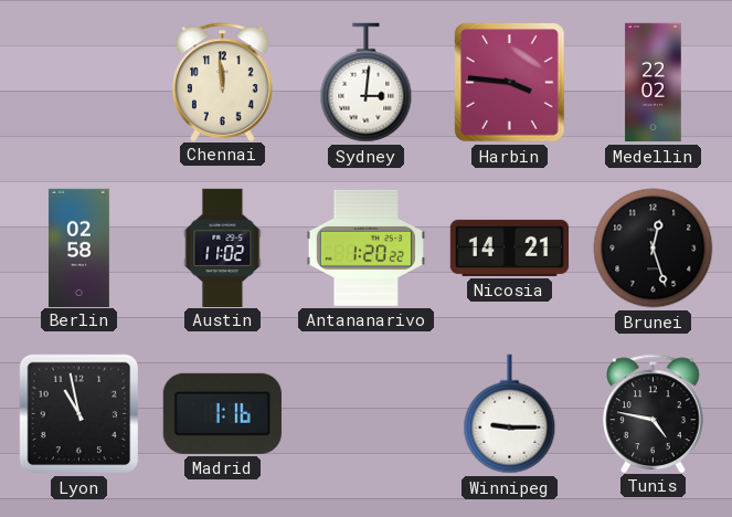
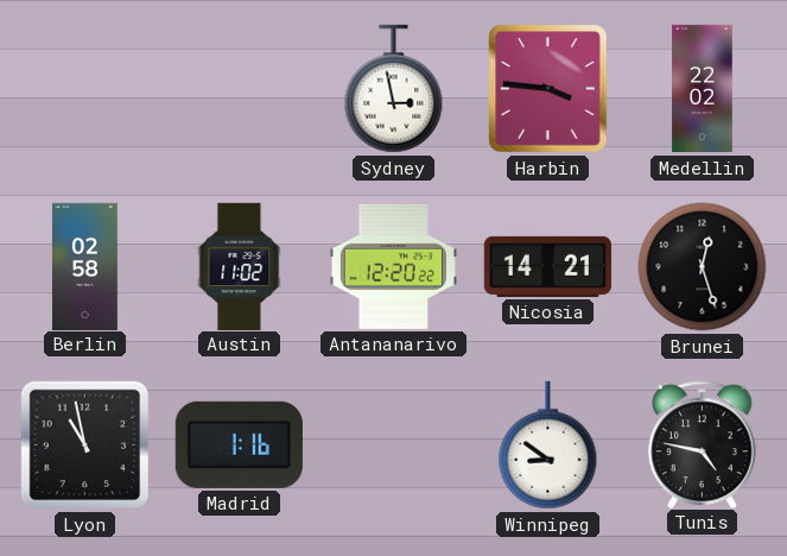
Chennai: 11:59 -> none
Sydney: 3:01 -> 2:58
Antananarivo: 1:20 -> 12:20
Winnipeg: 9:15 -> 8:51
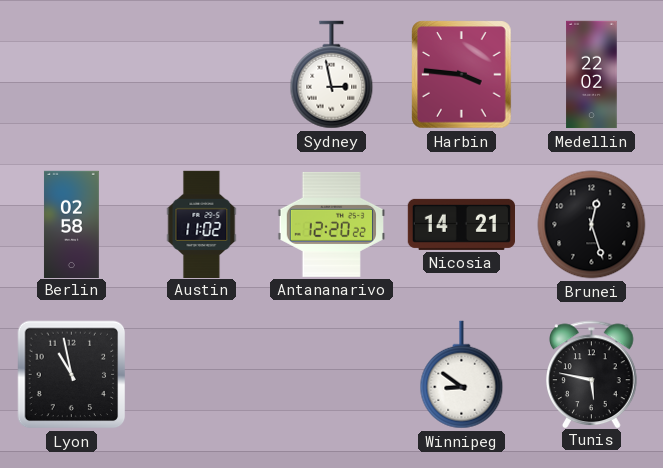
Madrid: 1:16 -> none
Tunis: 4:47 -> 5:47
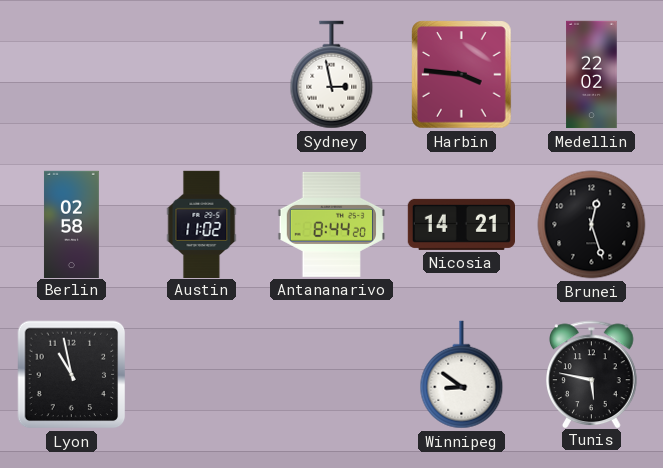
Antananarivo: 12:20 -> 8:44
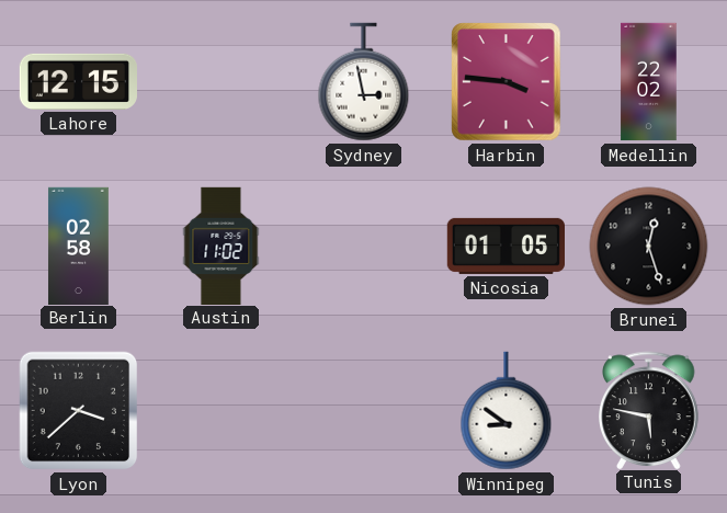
Lahore: none -> 12:15
Antananarivo: 8:44 -> none
Nicosia: 14:21 -> 01:05
Lyon: 10:58 -> 3:38
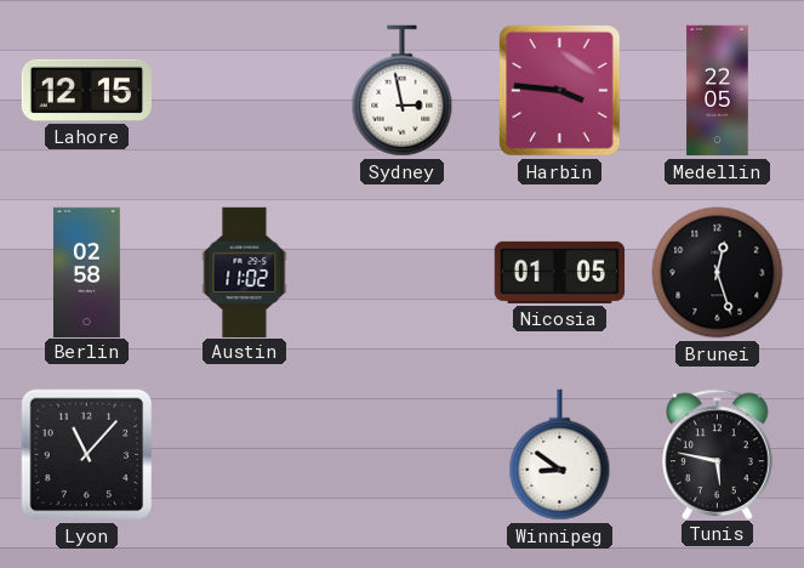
Medellin: 22:02 -> 22:05
Lyon: 3:38 -> 11:07
